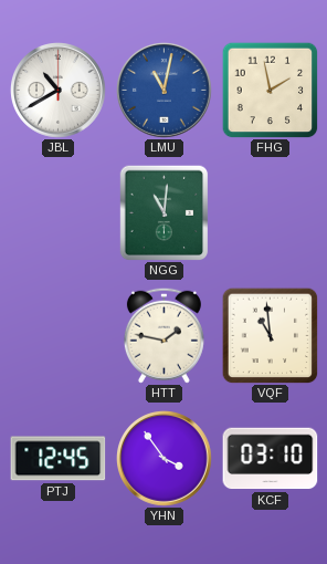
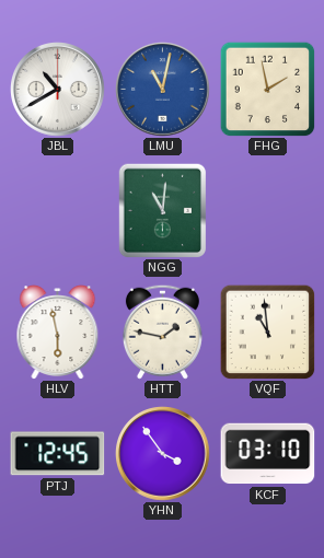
HLV: none -> 5:58
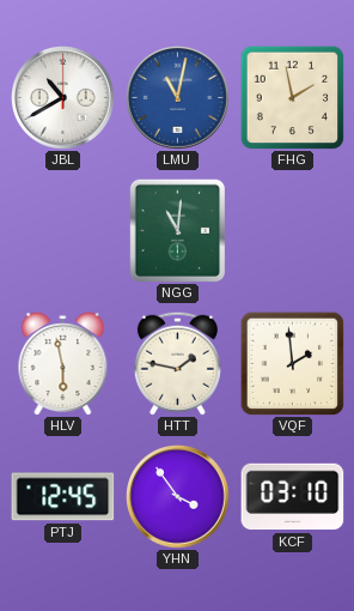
VQF: 10:59 -> 1:59
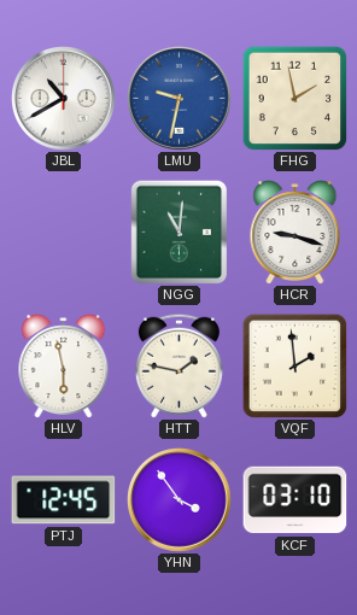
LMU: 11:02 -> 9:32
HCR: none -> 9:18
